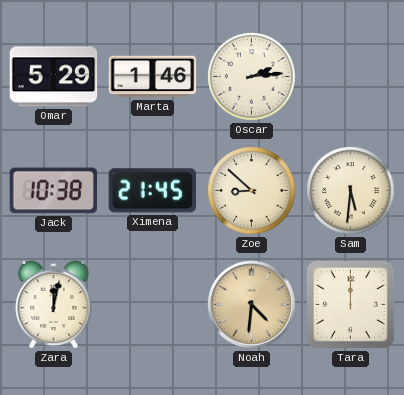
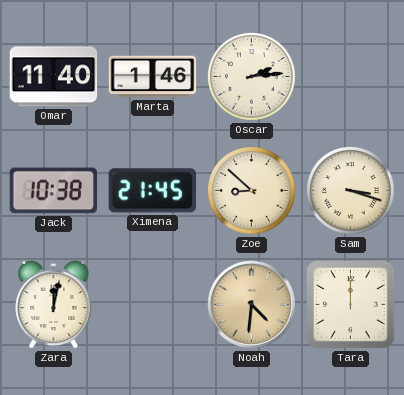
Omar: 5:29 -> 11:40
Sam: 5:31 -> 3:18
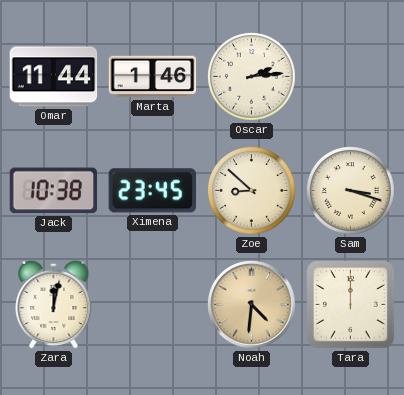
Omar: 11:40 -> 11:44
Ximena: 21:45 -> 23:45
